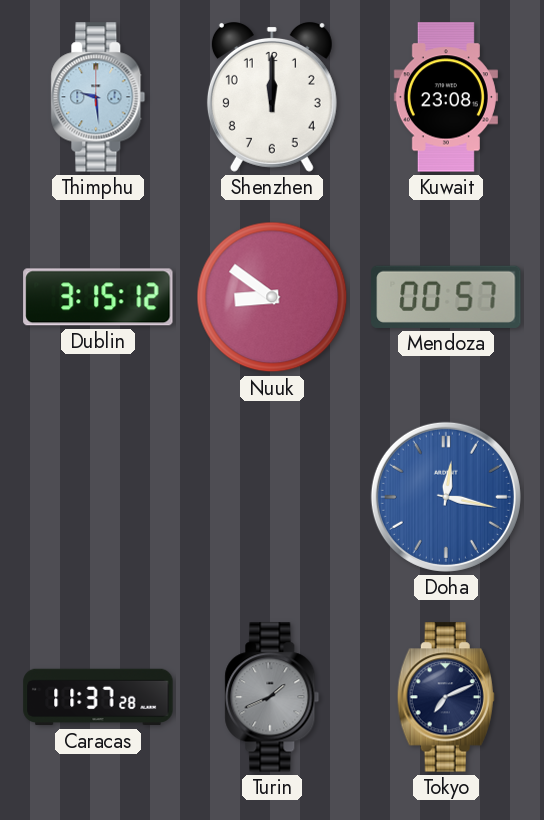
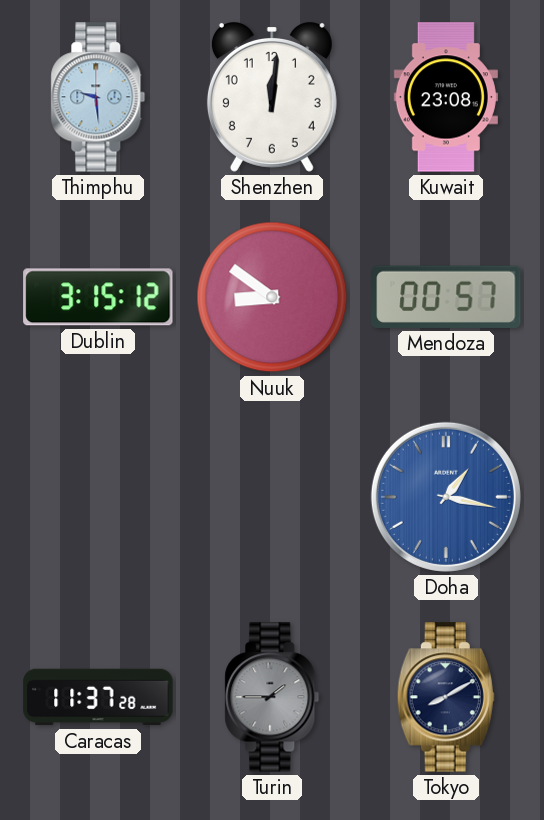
Shenzhen: 12:00 -> 12:01
Doha: 12:17 -> 1:17
Turin: 1:41 -> 1:45
Tokyo: 7:11 -> 8:10
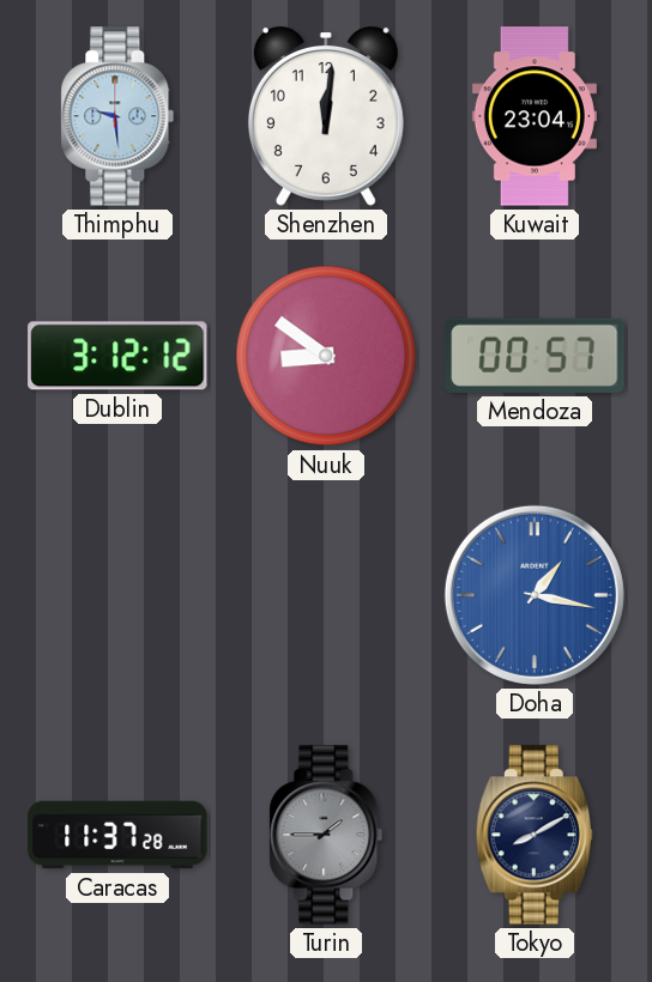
Kuwait: 23:08 -> 23:04
Dublin: 3:15 -> 3:12
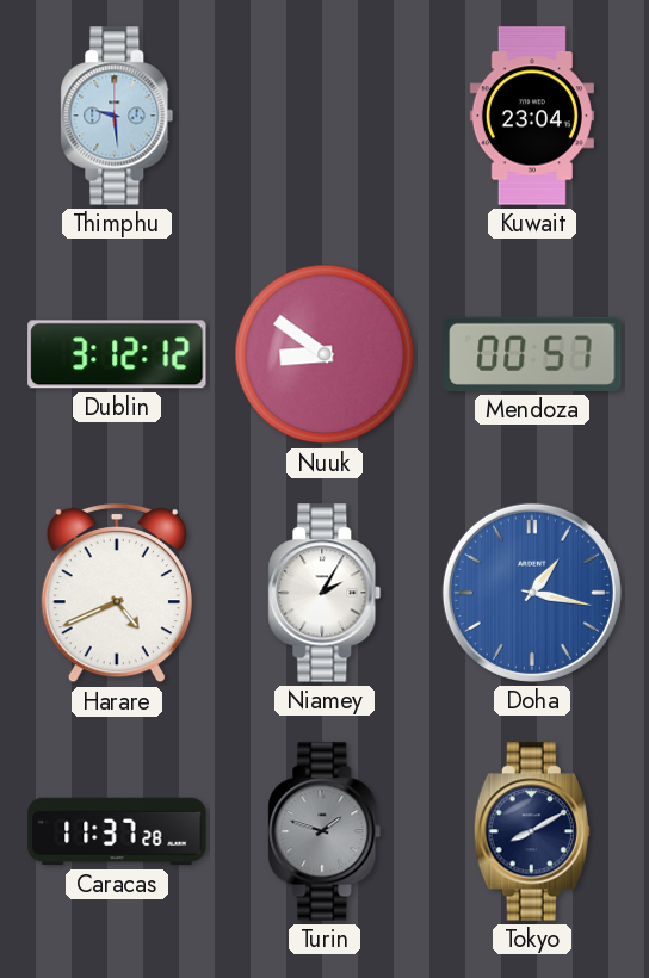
Shenzhen: 12:01 -> none
Harare: none -> 4:41
Niamey: none -> 2:05
Turin: 1:45 -> 1:48
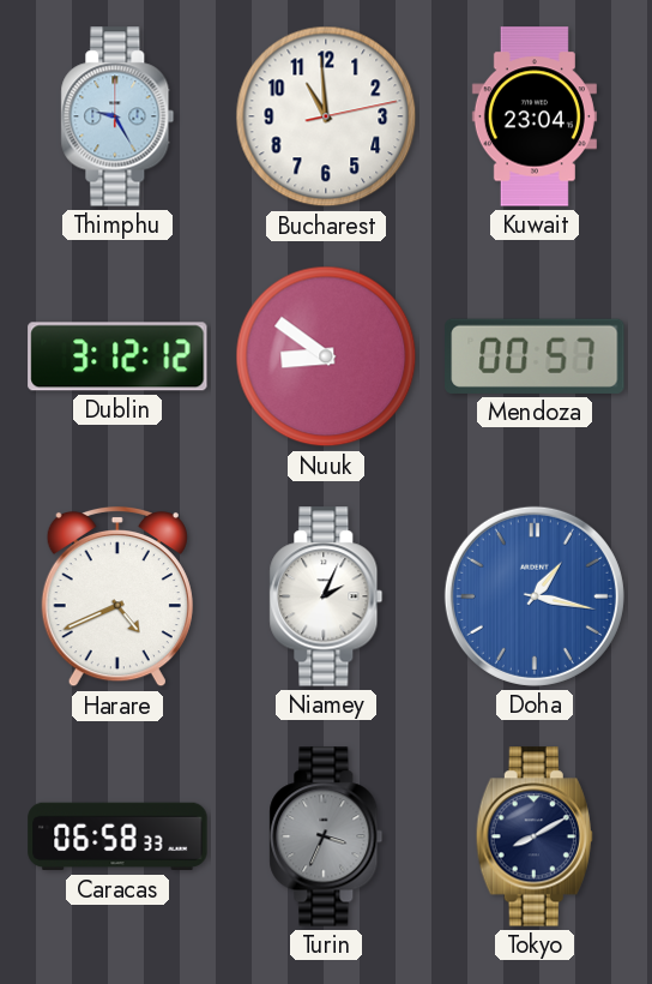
Thimphu: 9:29 -> 9:25
Bucharest: none -> 10:59
Niamey: 2:05 -> 2:04
Caracas: 11:37 -> 06:58
Turin: 1:48 -> 3:34
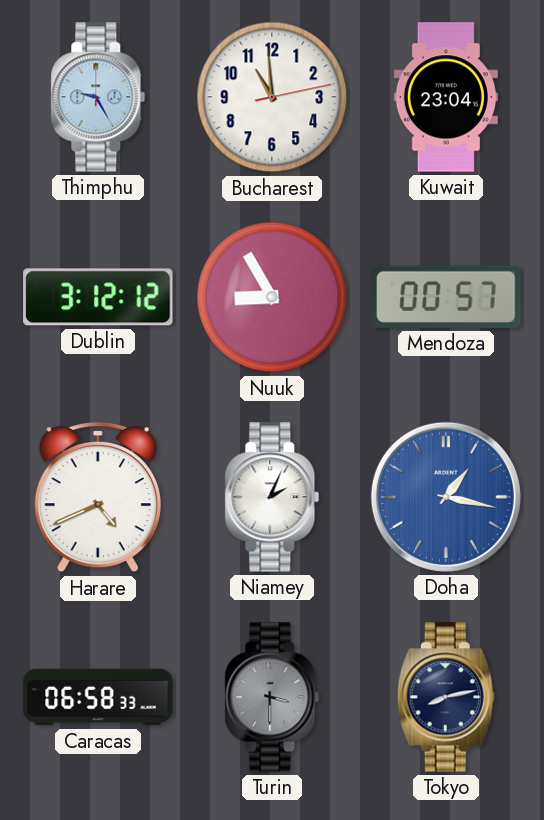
Nuuk: 8:51 -> 8:55
Turin: 3:34 -> 3:30
Tokyo: 8:10 -> 8:13
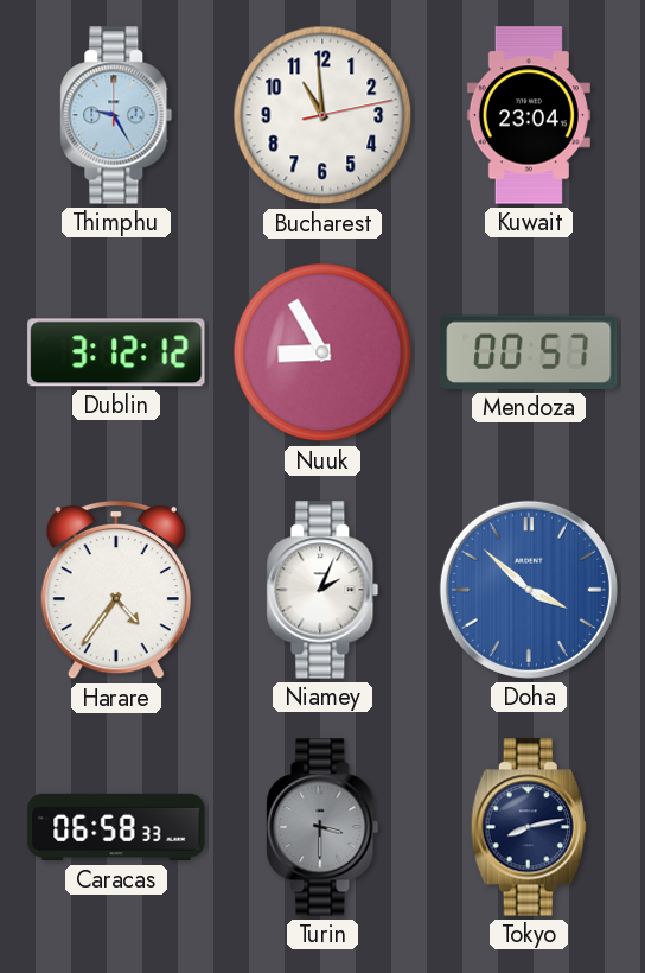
Harare: 4:41 -> 4:36
Doha: 1:17 -> 3:52
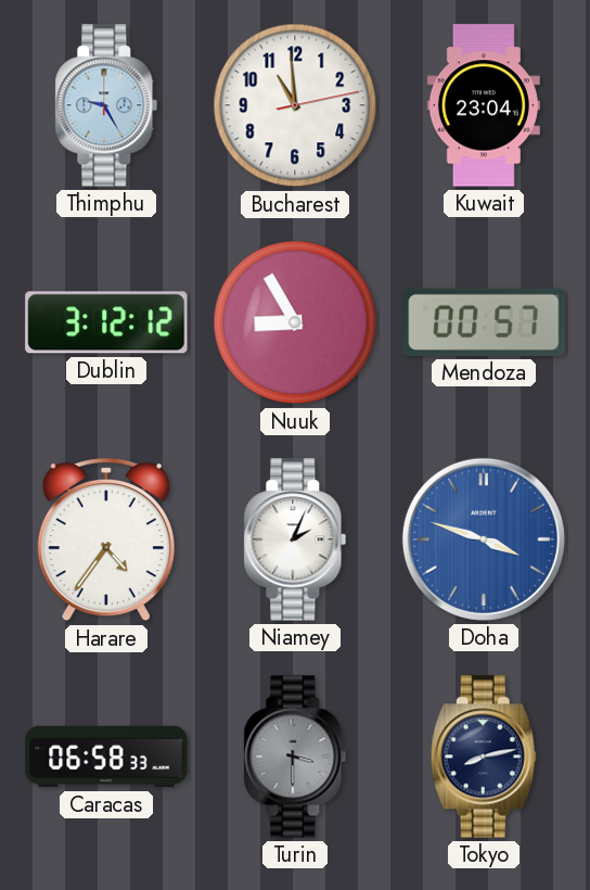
Doha: 3:52 -> 3:48
